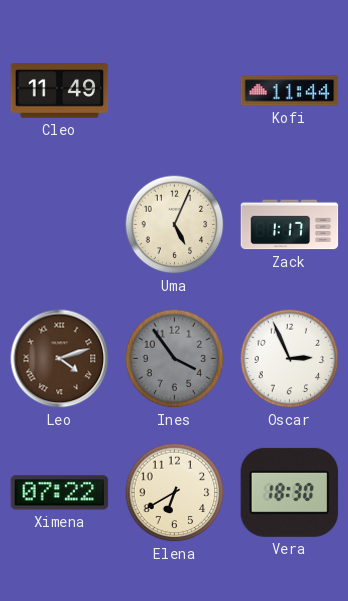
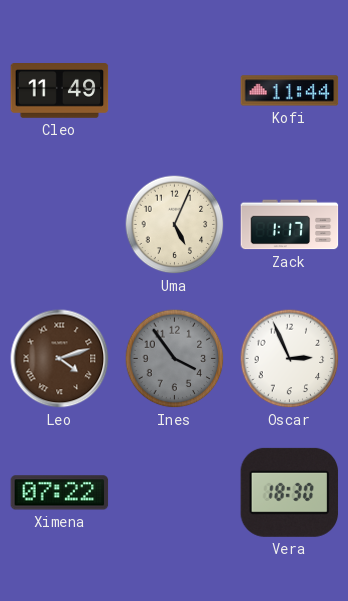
Elena: 6:40 -> none
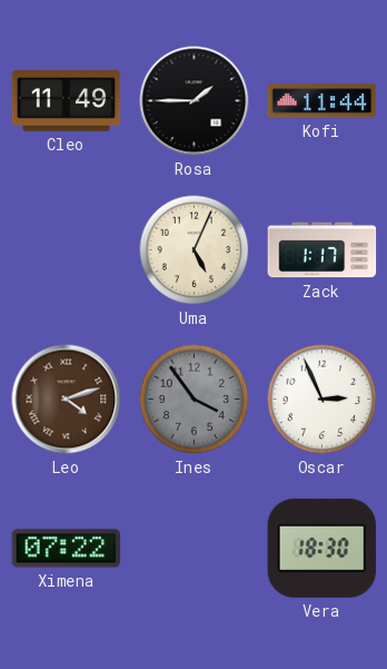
Rosa: none -> 1:45
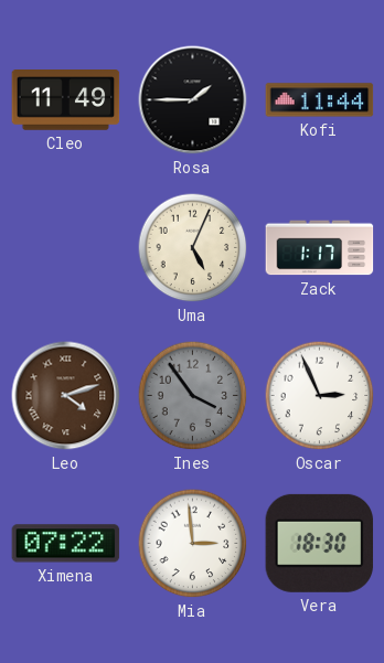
Mia: none -> 2:59
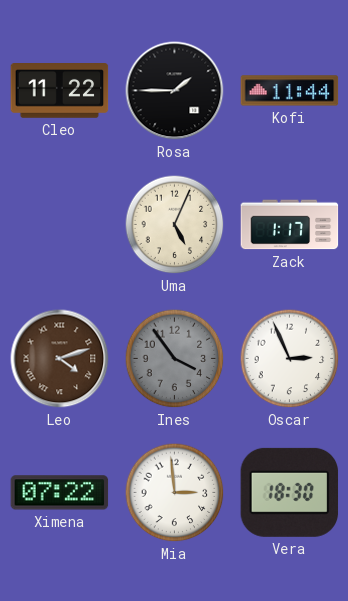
Cleo: 11:49 -> 11:22
